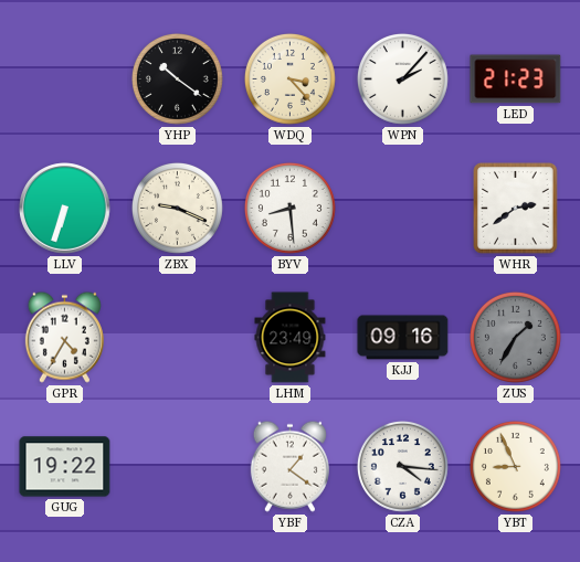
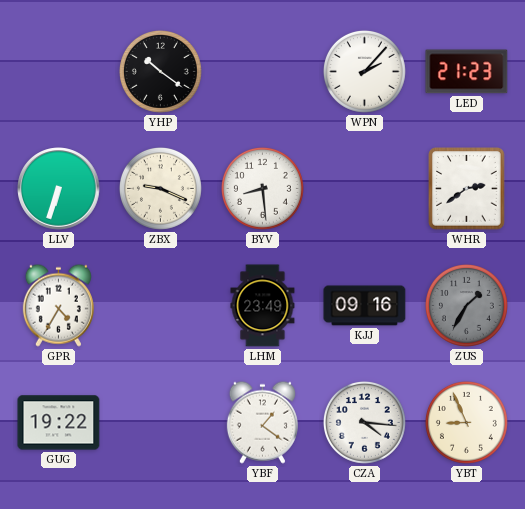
WDQ: 3:23 -> none
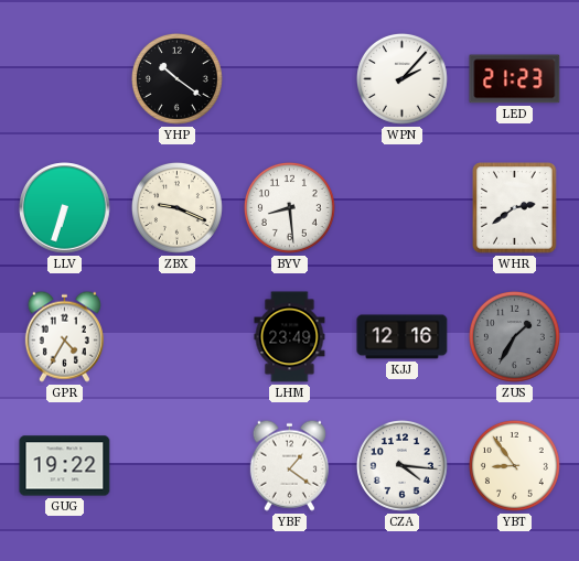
KJJ: 09:16 -> 12:16
YBT: 8:56 -> 8:54
